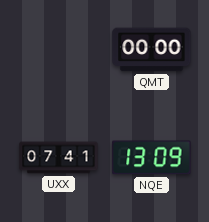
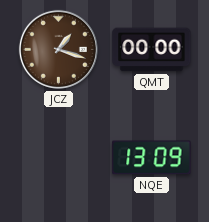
JCZ: none -> 1:18
UXX: 07:41 -> none
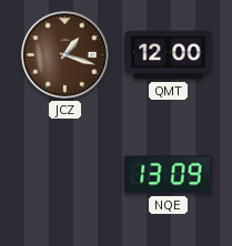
QMT: 00:00 -> 12:00
